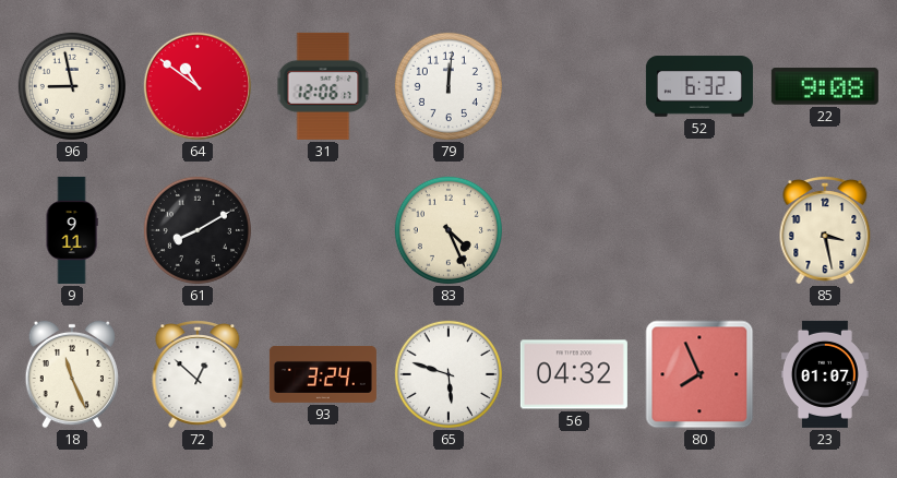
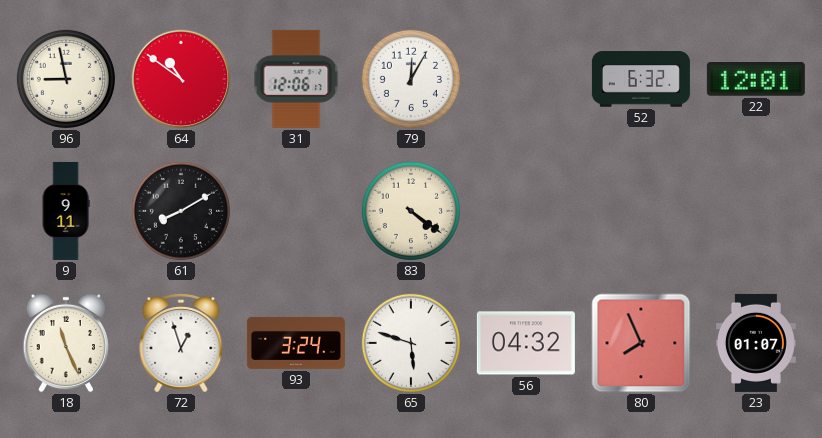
79: 12:01 -> 12:05
22: 9:08 -> 12:01
83: 4:26 -> 4:21
85: 3:28 -> none
72: 12:52 -> 12:57
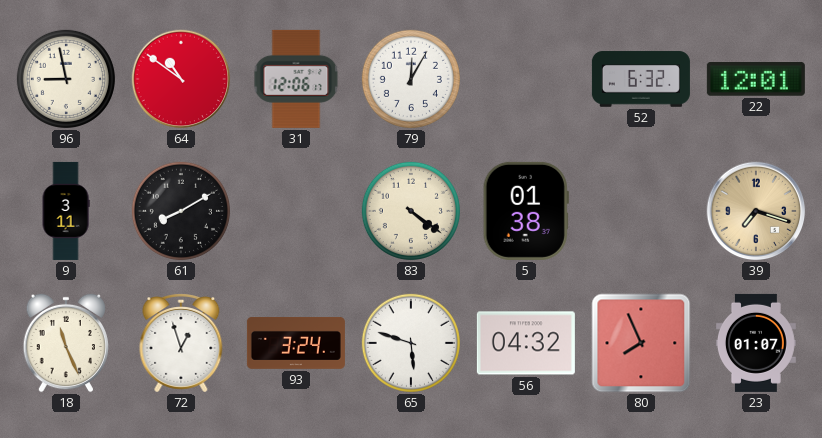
9: 9:11 -> 3:11
5: none -> 01:38
39: none -> 7:18
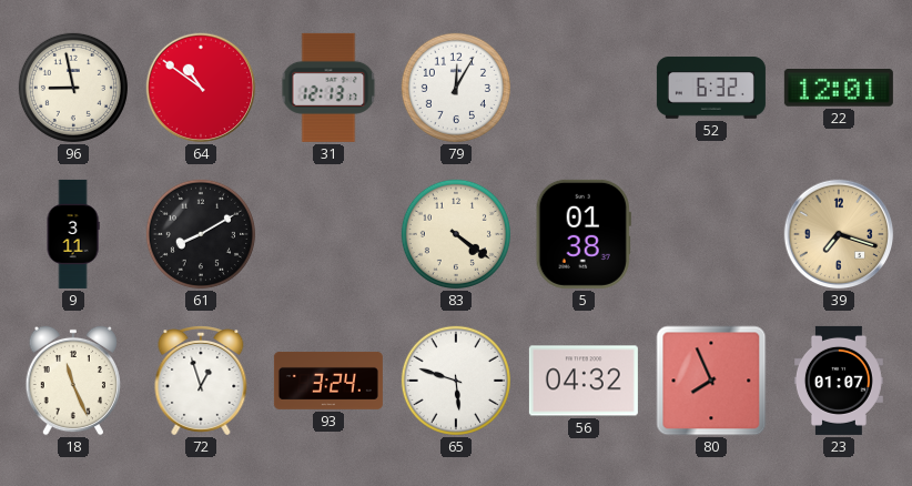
31: 12:06 -> 12:13
